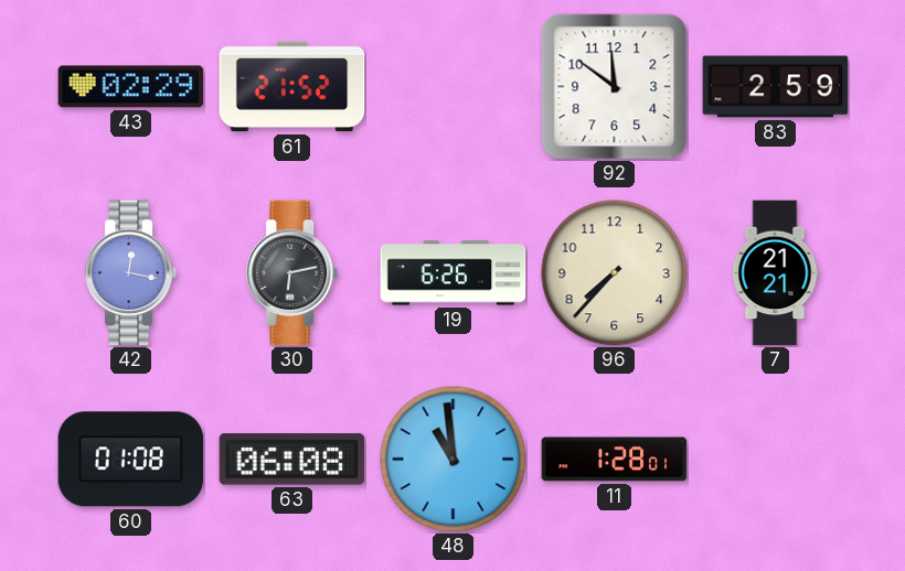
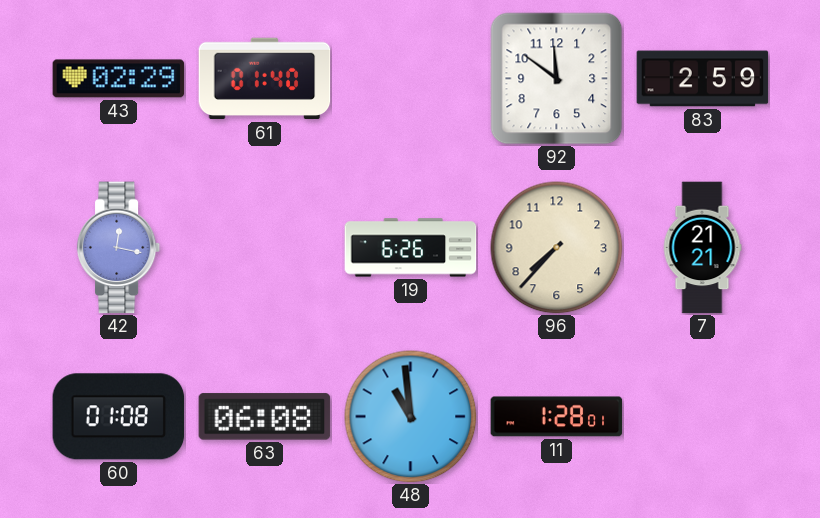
61: 21:52 -> 01:40
30: 6:13 -> none
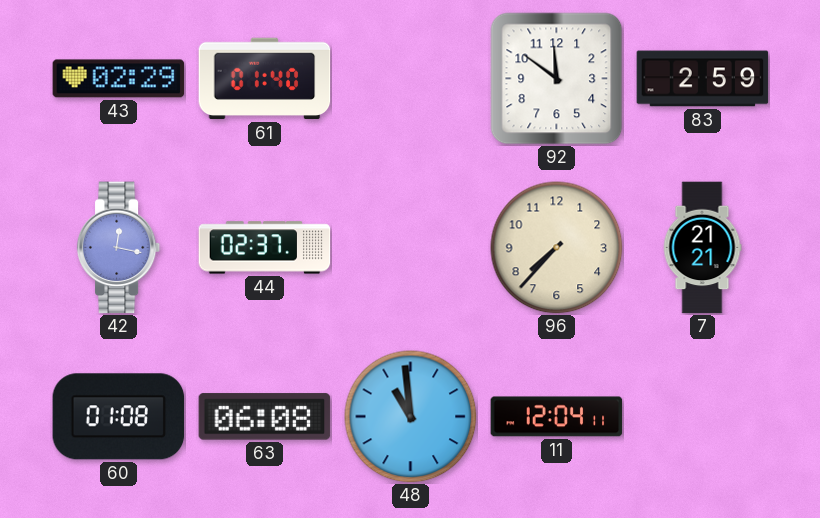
44: none -> 02:37
19: 6:26 -> none
11: 1:28 -> 12:04
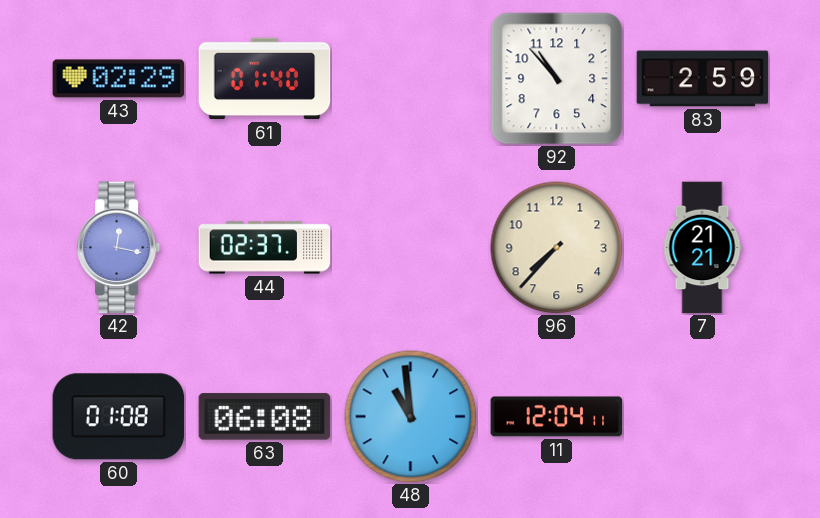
92: 11:51 -> 10:53
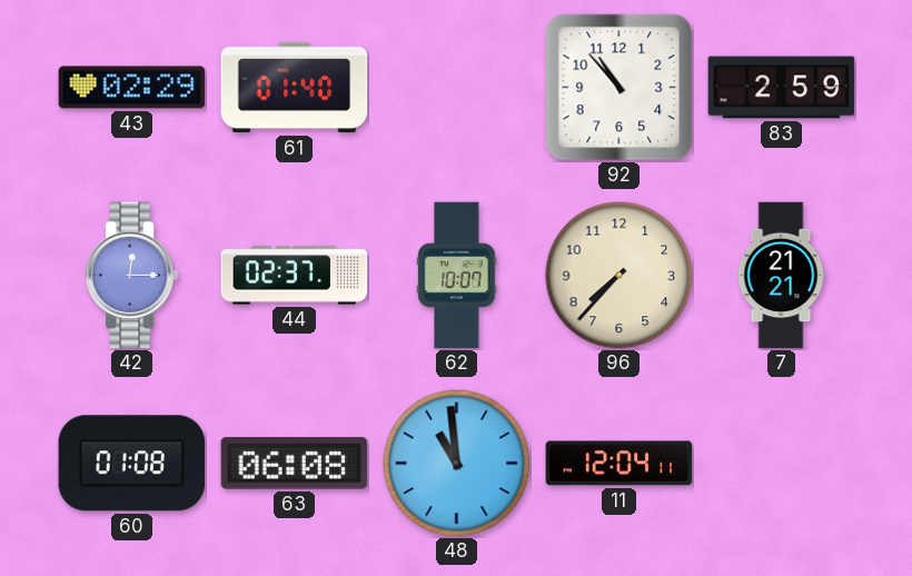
42: 12:17 -> 12:15
62: none -> 10:07
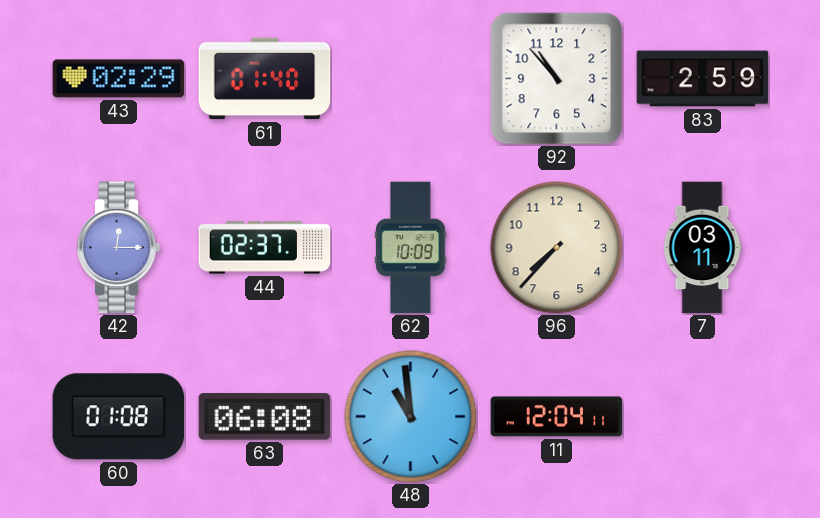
62: 10:07 -> 10:09
7: 21:21 -> 03:11
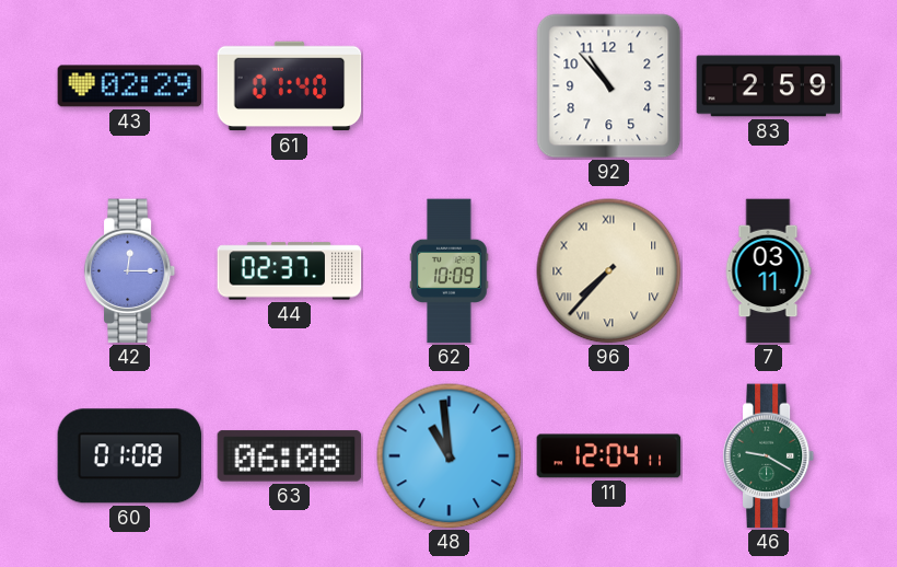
96 numerals: Arabic -> Roman
46: none -> 9:20
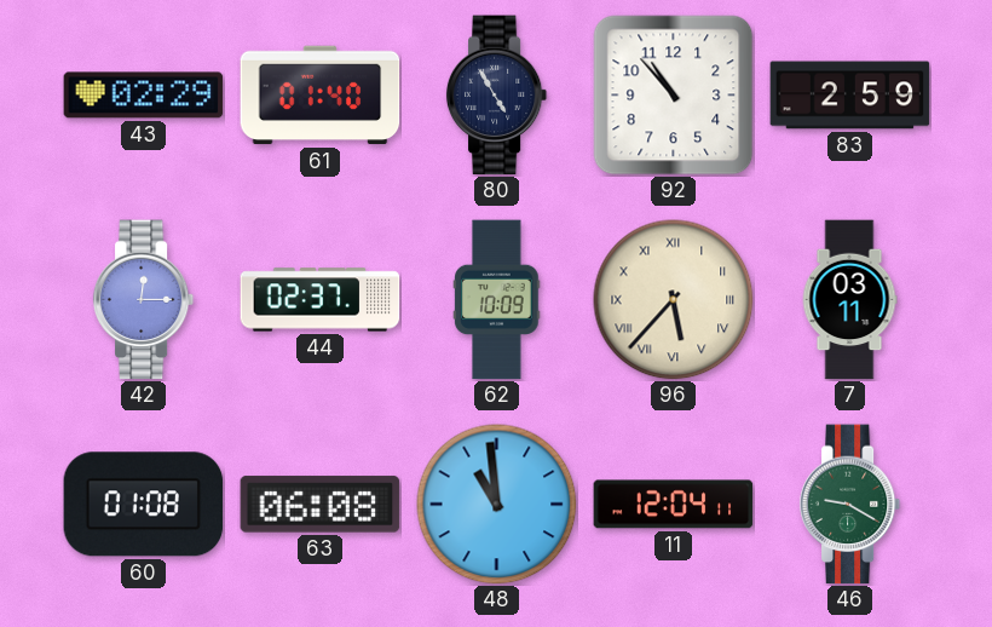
80: none -> 4:55
96: 7:37 -> 5:37
